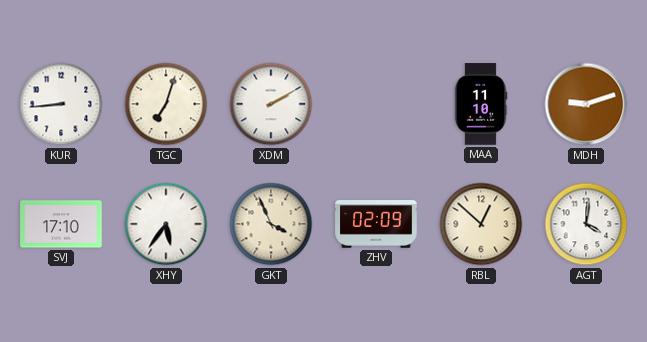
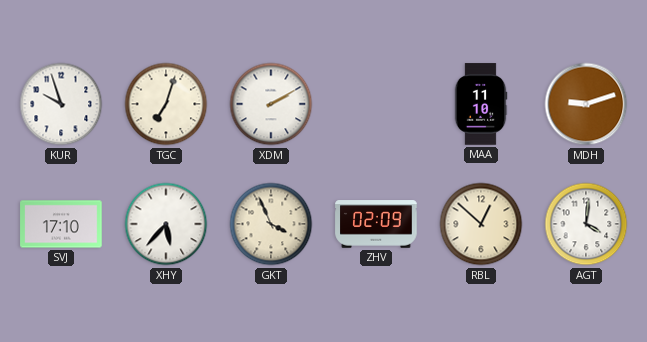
KUR: 8:44 -> 9:57
XHY: 5:36 -> 5:37
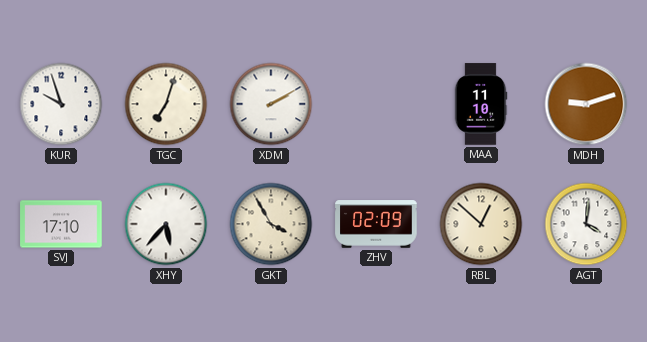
GKT: 3:56 -> 3:55
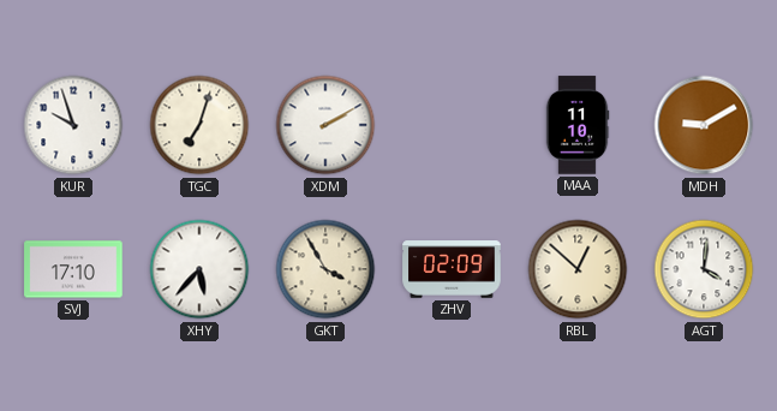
MDH: 9:12 -> 9:10
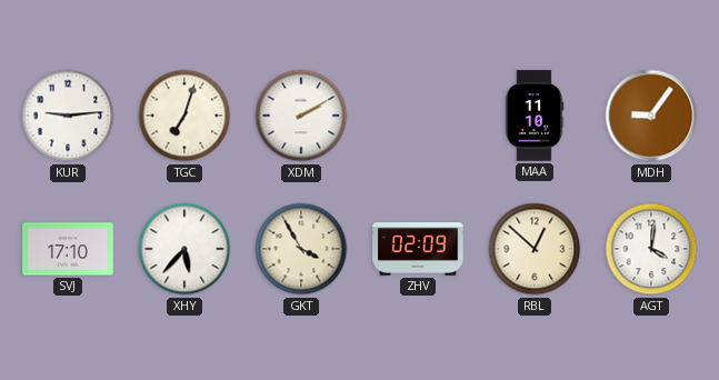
KUR: 9:57 -> 9:14
MDH: 9:10 -> 9:06
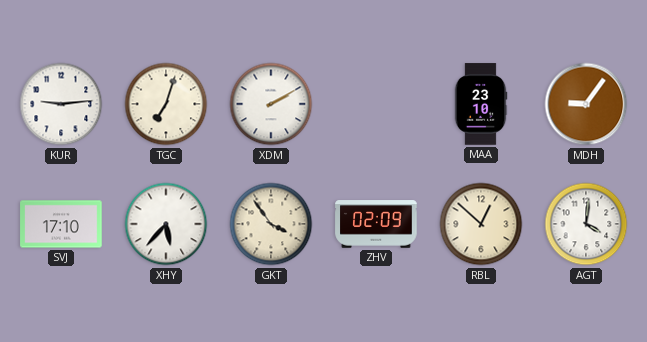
MAA: 11:10 -> 23:10
GKT: 3:55 -> 3:54
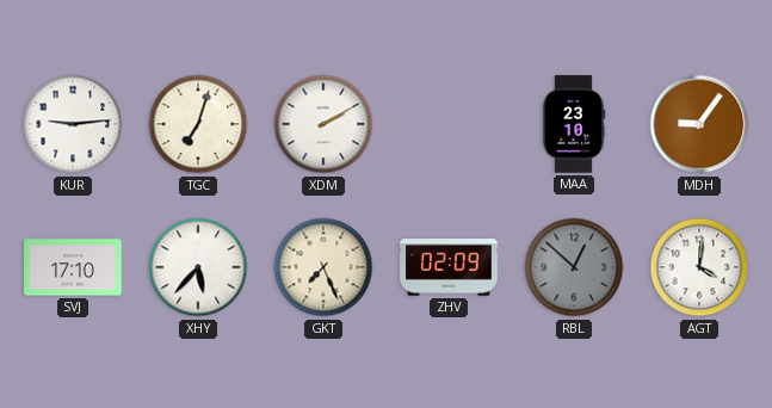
GKT: 3:54 -> 7:26
RBL dial: cream -> grey
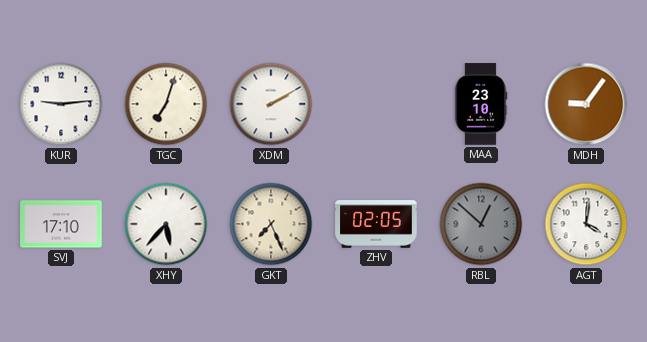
ZHV: 02:09 -> 02:05
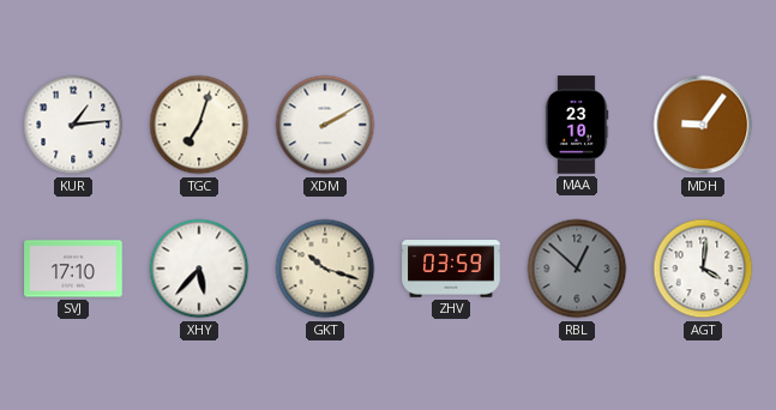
KUR: 9:14 -> 1:14
GKT: 7:26 -> 10:18
ZHV: 02:05 -> 03:59
